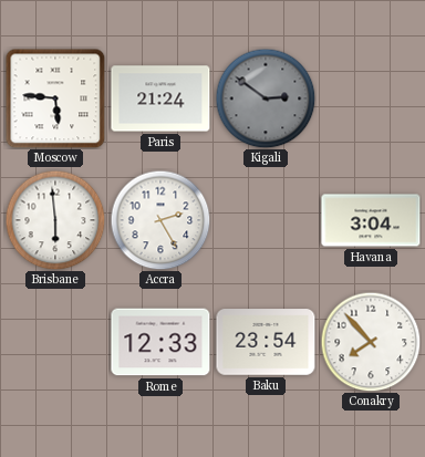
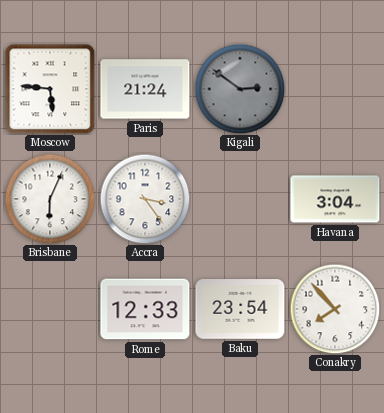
Brisbane: 5:59 -> 6:04
Accra: 2:25 -> 3:24
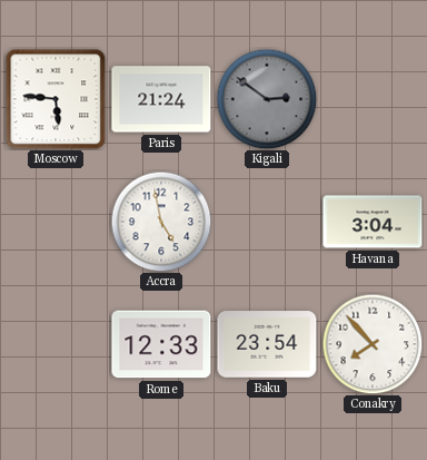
Brisbane: 6:04 -> none
Accra: 3:24 -> 4:58
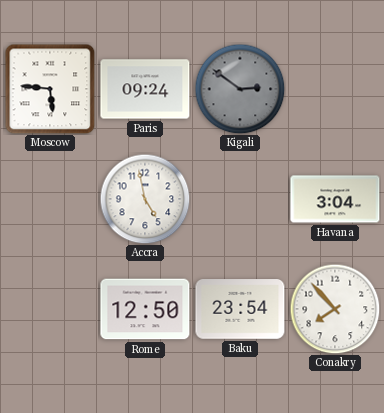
Paris: 21:24 -> 09:24
Rome: 12:33 -> 12:50
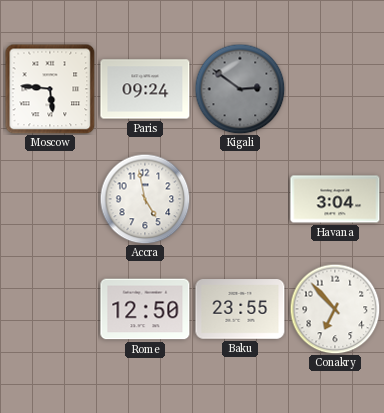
Baku: 23:54 -> 23:55
Conakry: 7:53 -> 6:53
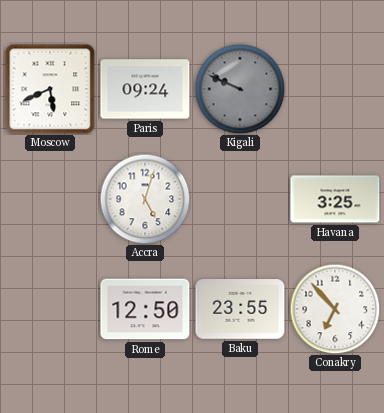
Moscow: 5:46 -> 5:41
Kigali: 2:51 -> 9:49
Accra: 4:58 -> 5:03
Havana: 3:04 -> 3:25
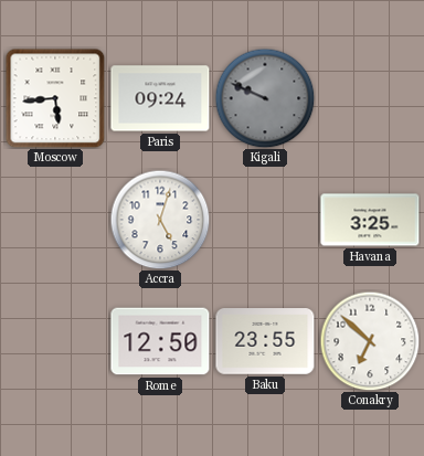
Moscow: 5:41 -> 5:44
Conakry: 6:53 -> 6:52
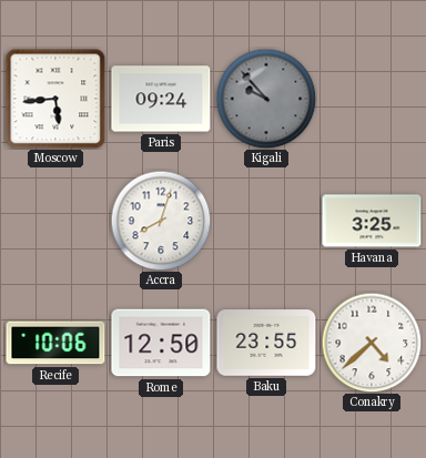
Kigali: 9:49 -> 9:53
Accra: 5:03 -> 8:03
Recife: none -> 10:06
Conakry: 6:52 -> 4:38
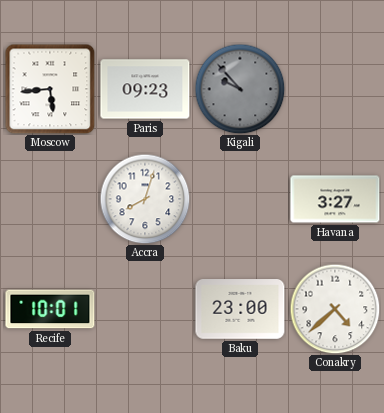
Paris: 09:24 -> 09:23
Havana: 3:25 -> 3:27
Recife: 10:06 -> 10:01
Rome: 12:50 -> none
Baku: 23:55 -> 23:00
